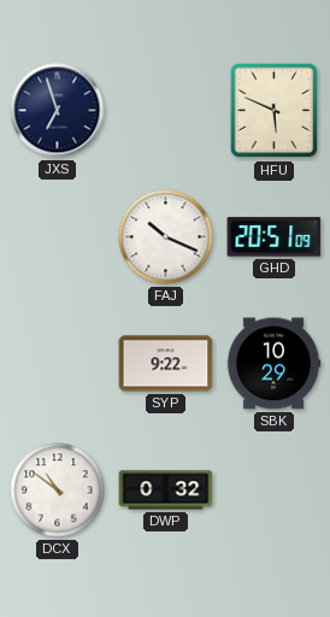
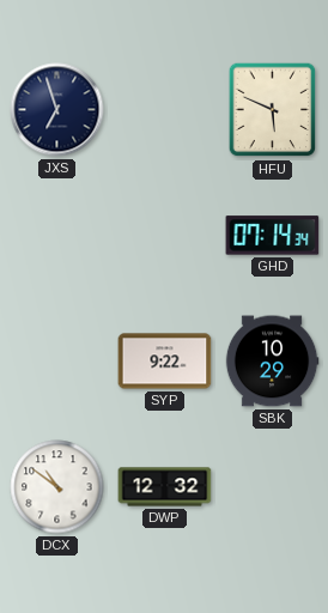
FAJ: 10:19 -> none
GHD: 20:51 -> 07:14
DWP: 0:32 -> 12:32
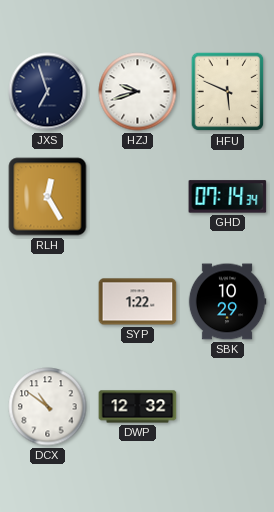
HZJ: none -> 9:42
RLH: none -> 12:25
SYP: 9:22 -> 1:22
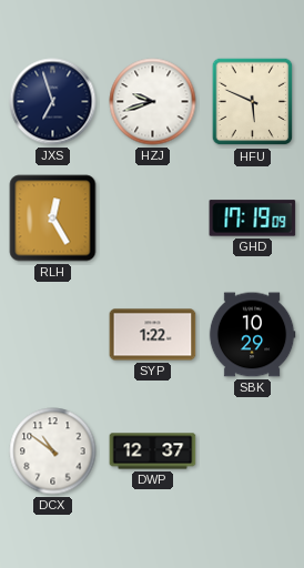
GHD: 07:14 -> 17:19
DWP: 12:32 -> 12:37
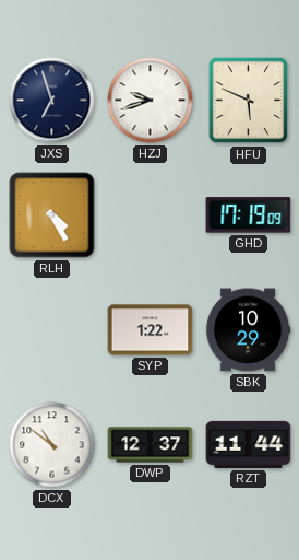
RLH: 12:25 -> 4:25
RZT: none -> 11:44
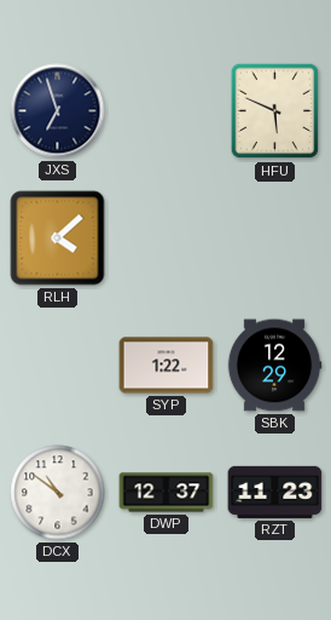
HZJ: 9:42 -> none
RLH: 4:25 -> 4:08
GHD: 17:19 -> none
SBK: 10:29 -> 12:29
RZT: 11:44 -> 11:23
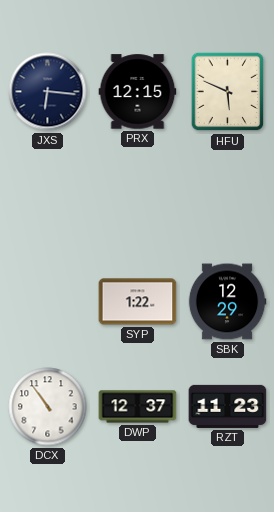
JXS: 6:57 -> 6:16
PRX: none -> 12:15
RLH: 4:08 -> none
DCX: 10:51 -> 10:54
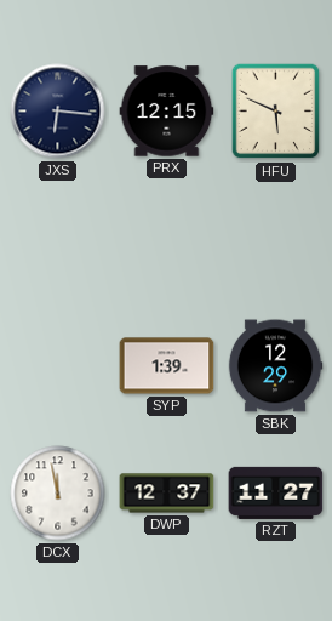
SYP: 1:22 -> 1:39
DCX: 10:54 -> 11:58
RZT: 11:23 -> 11:27
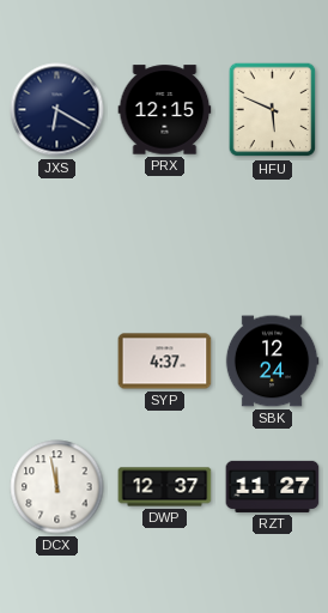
JXS: 6:16 -> 6:20
SYP: 1:39 -> 4:37
SBK: 12:29 -> 12:24
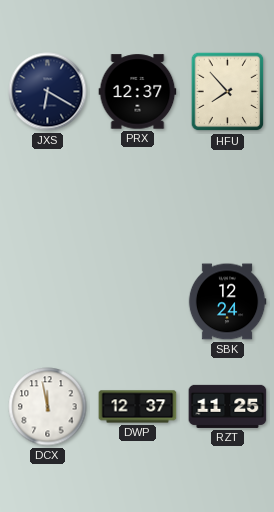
PRX: 12:15 -> 12:37
HFU: 5:49 -> 7:53
SYP: 4:37 -> none
RZT: 11:27 -> 11:25
